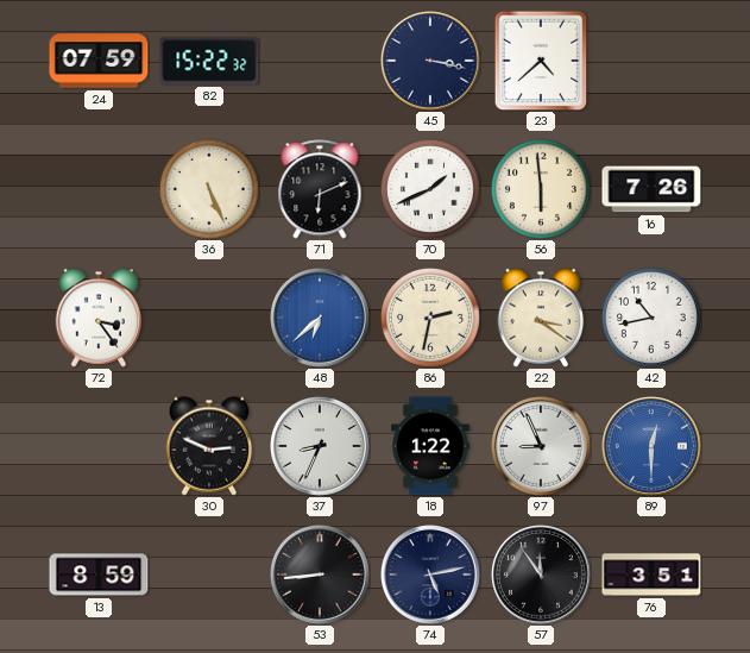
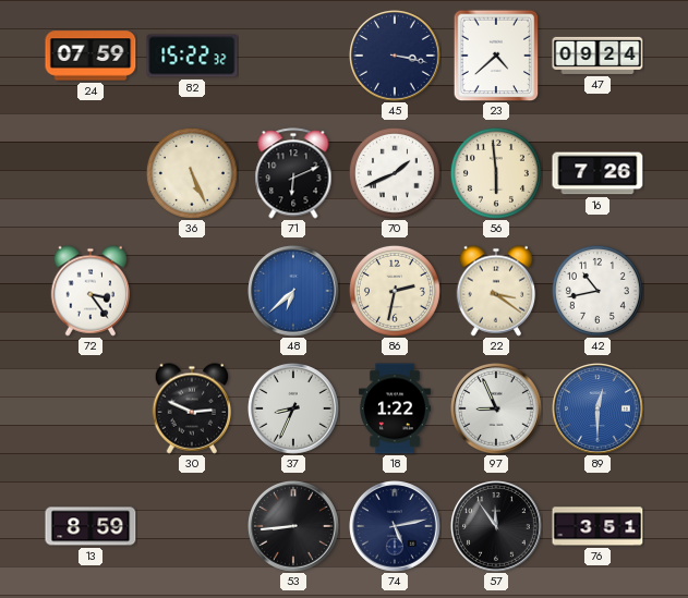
47: none -> 09:24
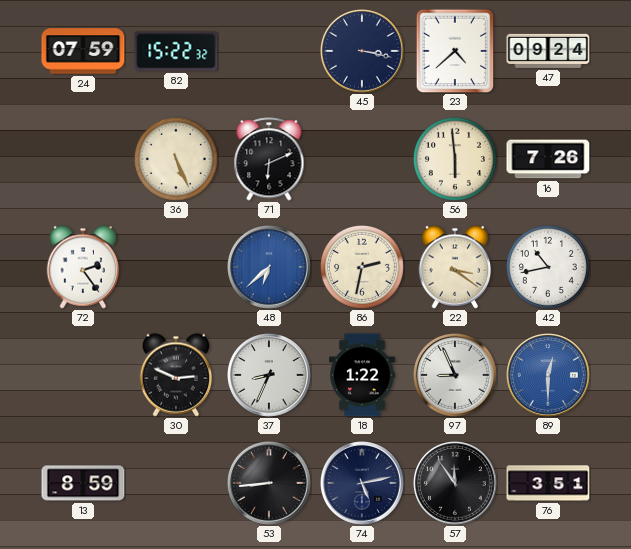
70: 1:41 -> none
72: 3:24 -> 2:24
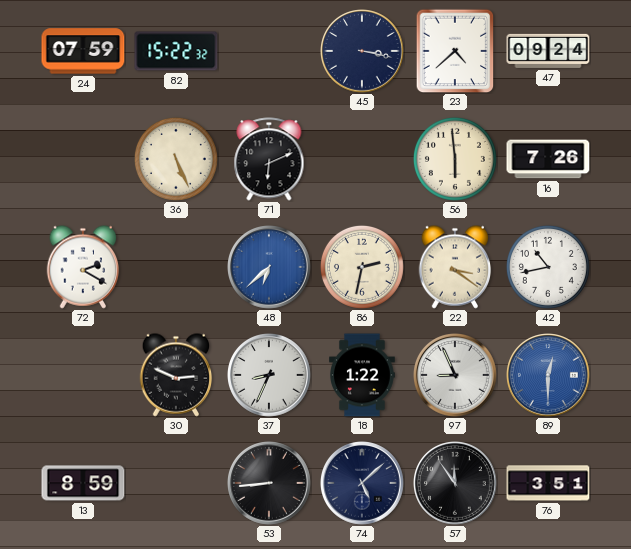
72: 2:24 -> 2:20
74: 5:13 -> 5:08
